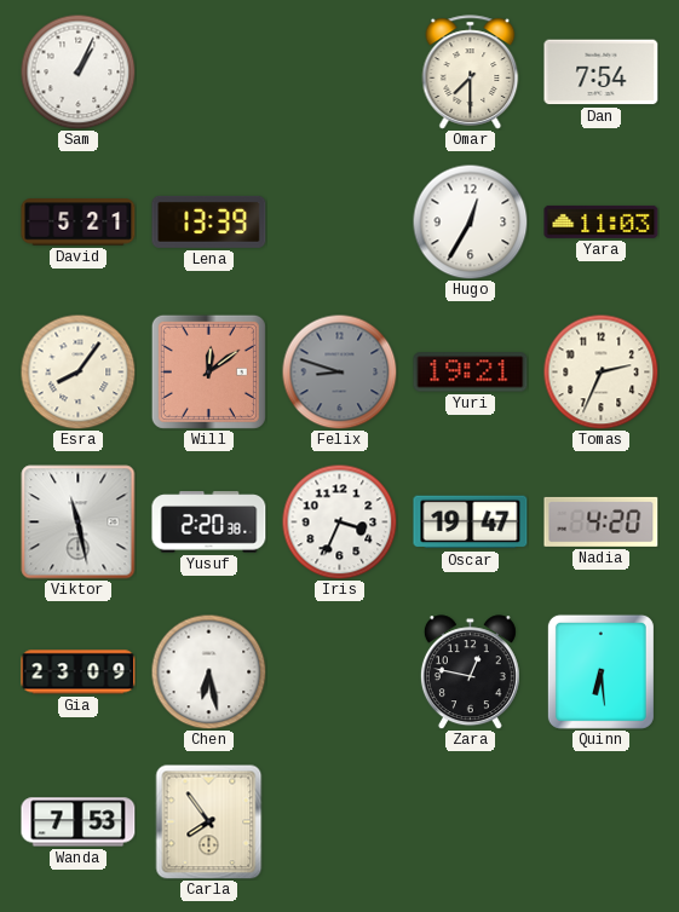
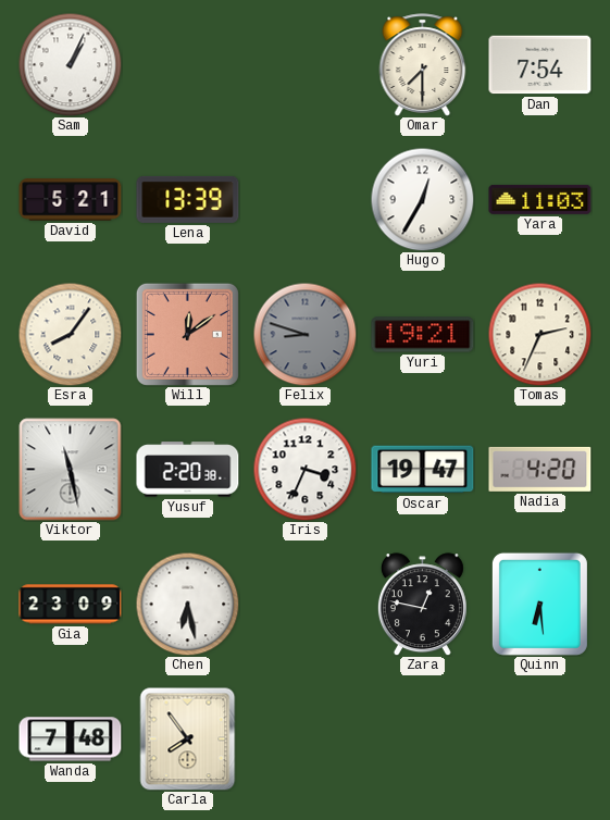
Wanda: 7:53 -> 7:48
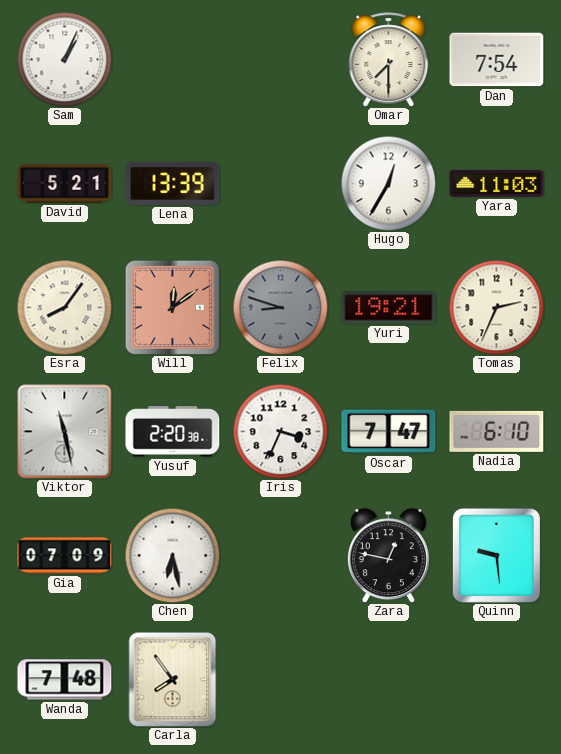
Oscar: 19:47 -> 7:47
Nadia: 4:20 -> 6:10
Gia: 23:09 -> 07:09
Quinn: 6:29 -> 9:29
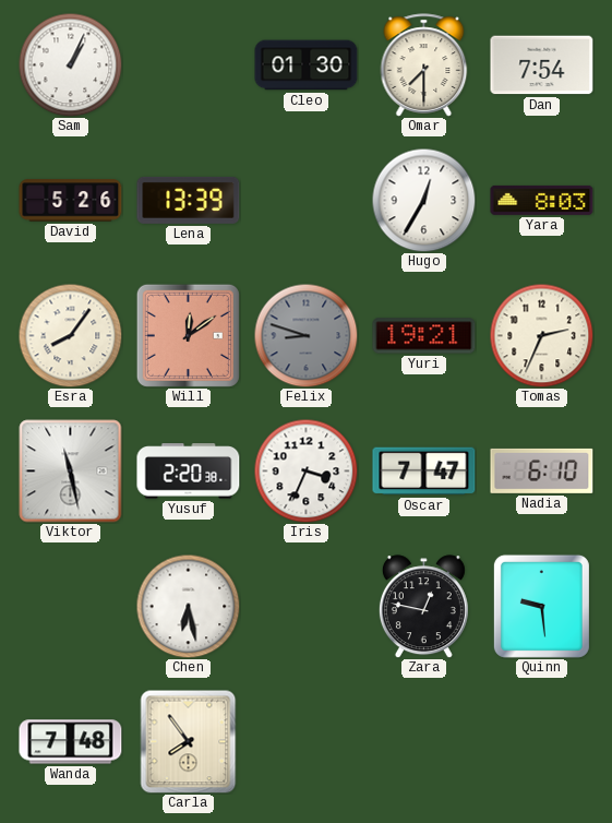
Cleo: none -> 01:30
David: 5:21 -> 5:26
Yara: 11:03 -> 8:03
Gia: 07:09 -> none
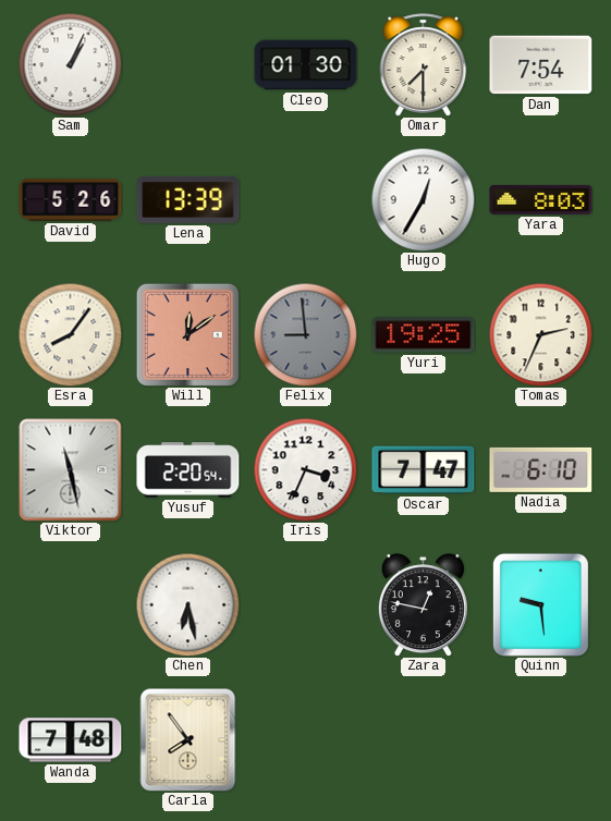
Felix: 8:48 -> 8:59
Yuri: 19:21 -> 19:25
Yusuf: 2:20:38 -> 2:20:54
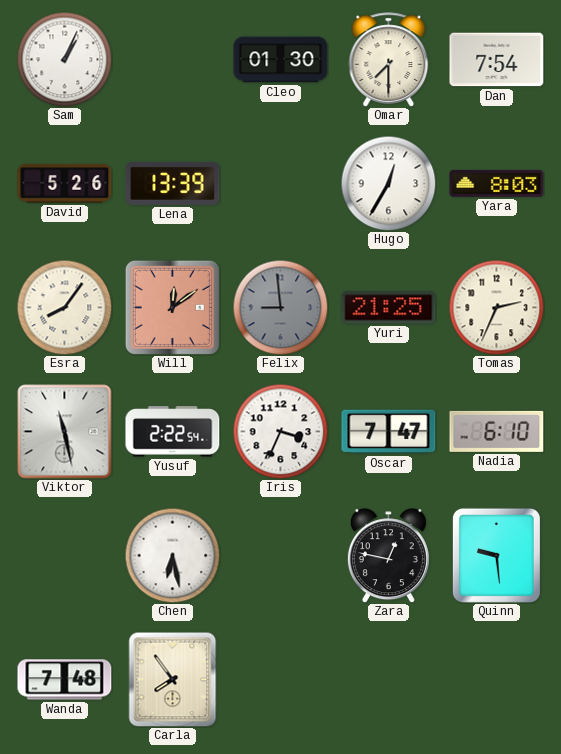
Yuri: 19:25 -> 21:25
Yusuf: 2:20 -> 2:22
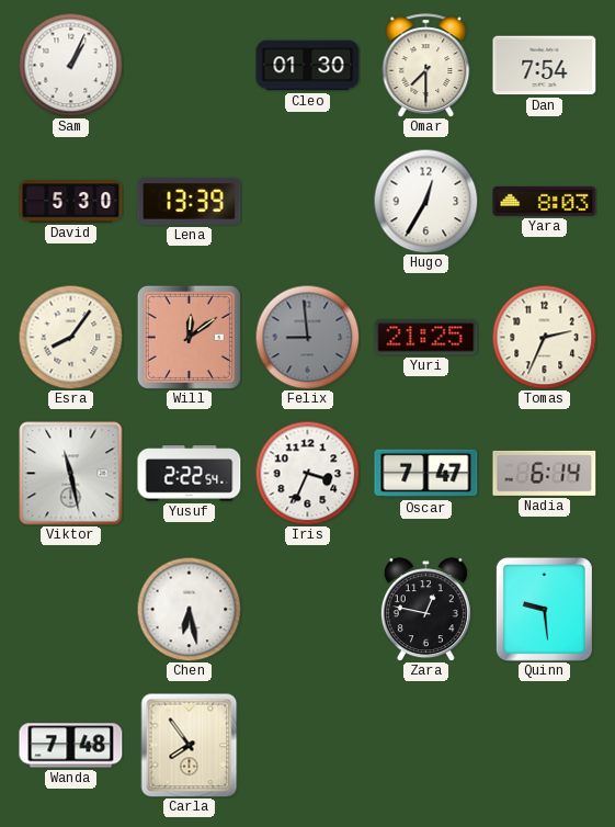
David: 5:26 -> 5:30
Nadia: 6:10 -> 6:14
